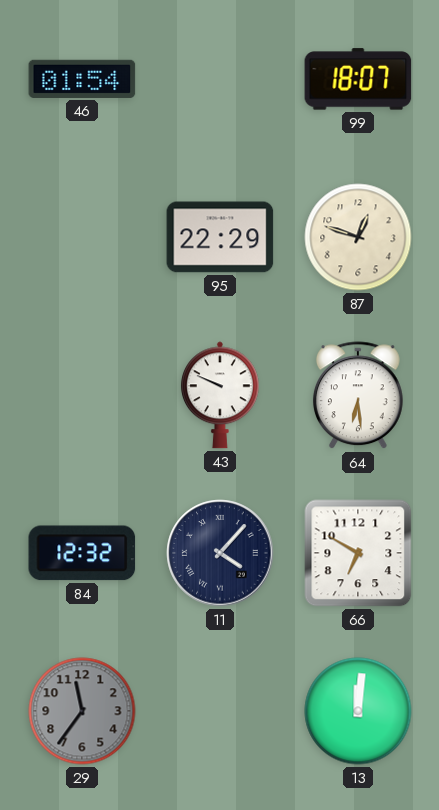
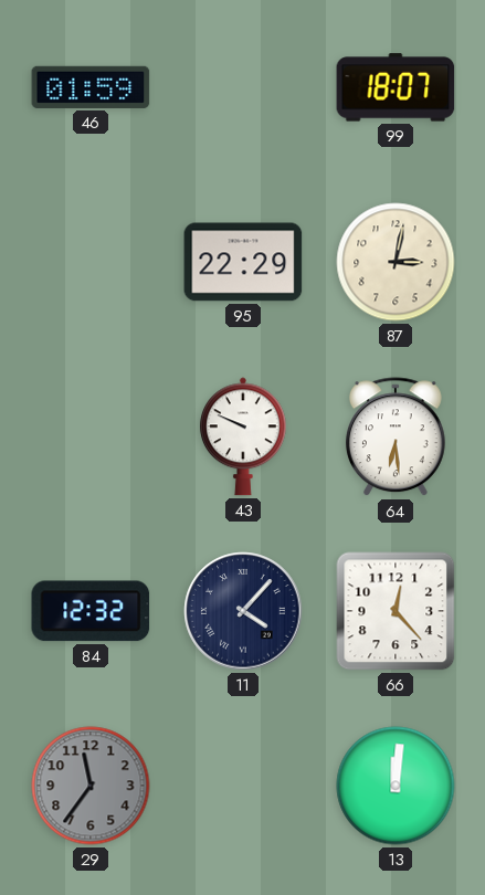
46: 01:54 -> 01:59
87: 12:48 -> 3:02
66: 6:50 -> 12:23
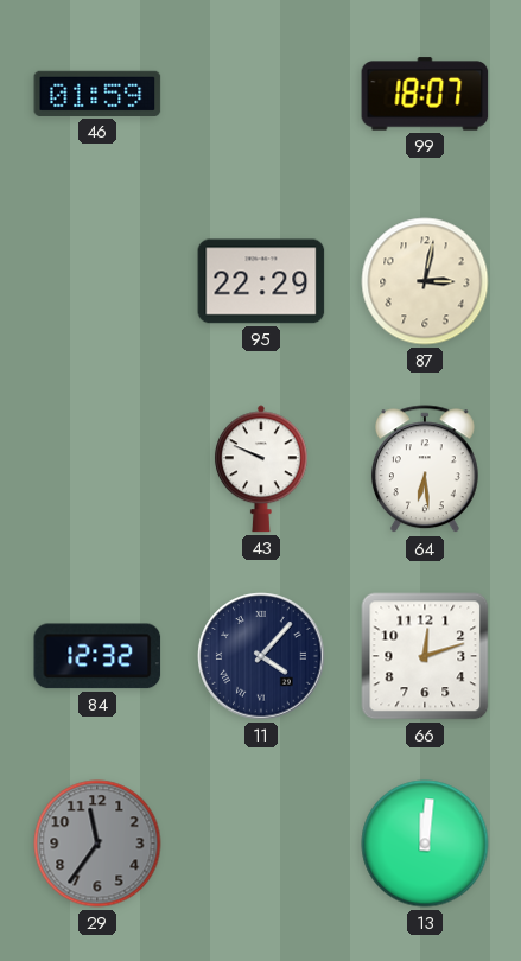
66: 12:23 -> 12:12
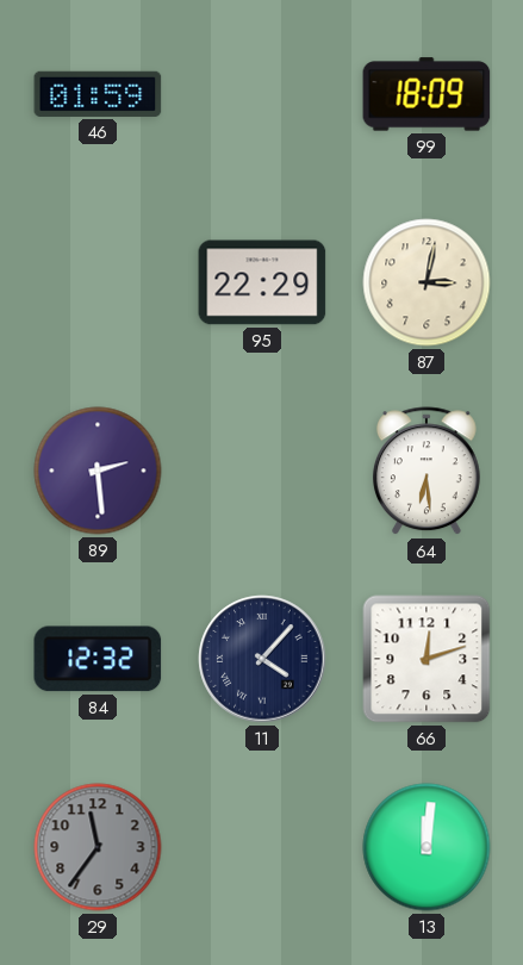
99: 18:07 -> 18:09
89: none -> 2:29
43: 9:49 -> none
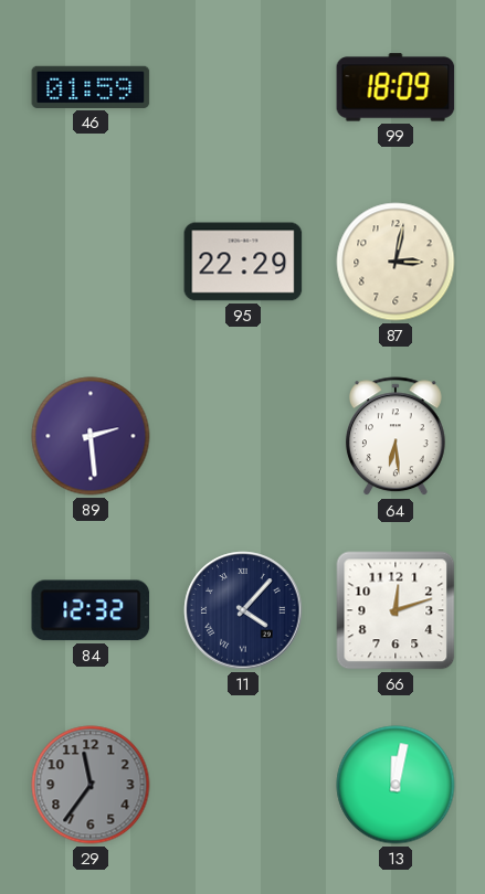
13: 12:01 -> 12:02
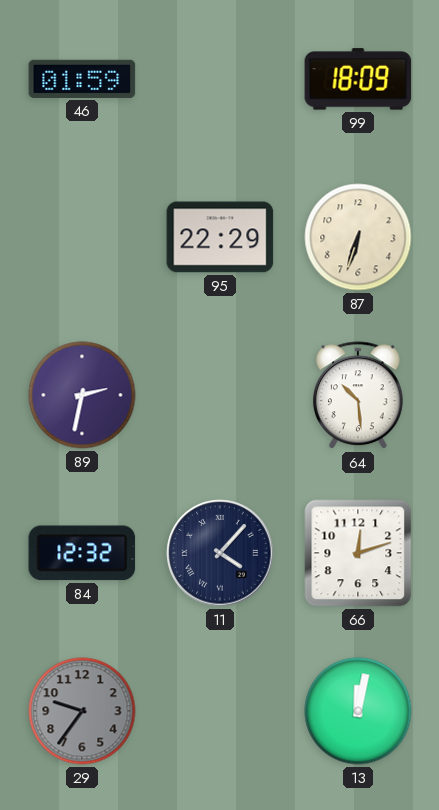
87: 3:02 -> 6:33
89: 2:29 -> 2:32
64: 6:29 -> 10:29
29: 11:36 -> 9:36
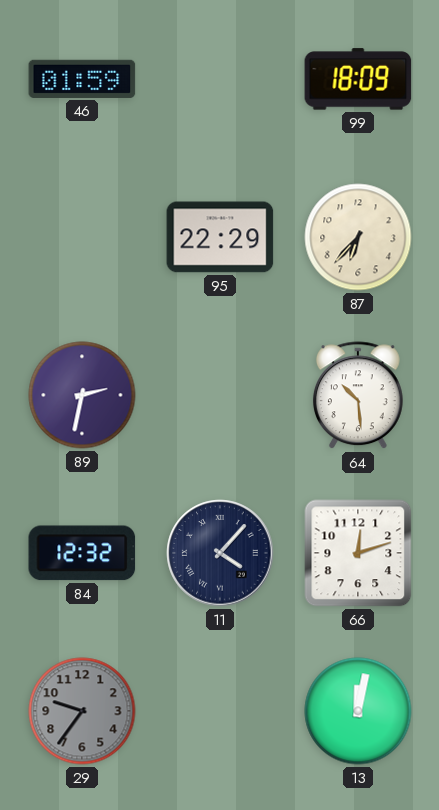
87: 6:33 -> 6:37
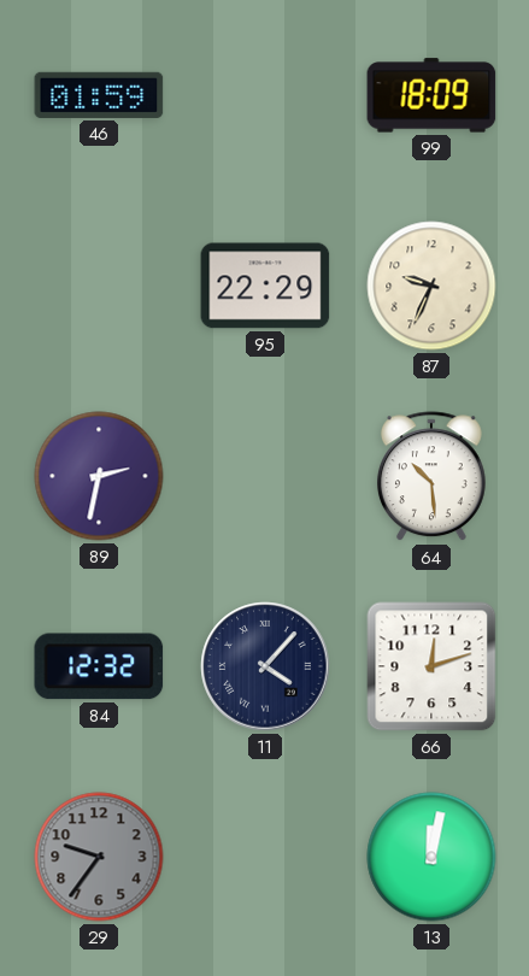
87: 6:37 -> 9:34
